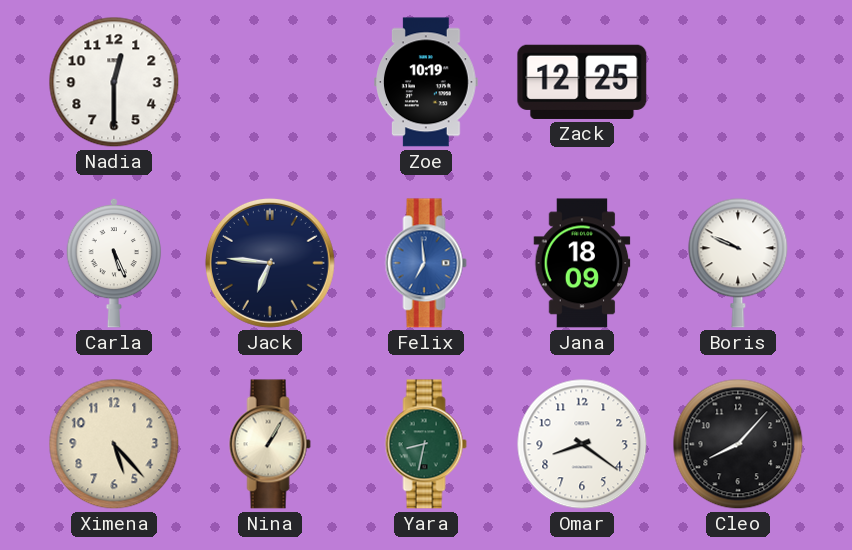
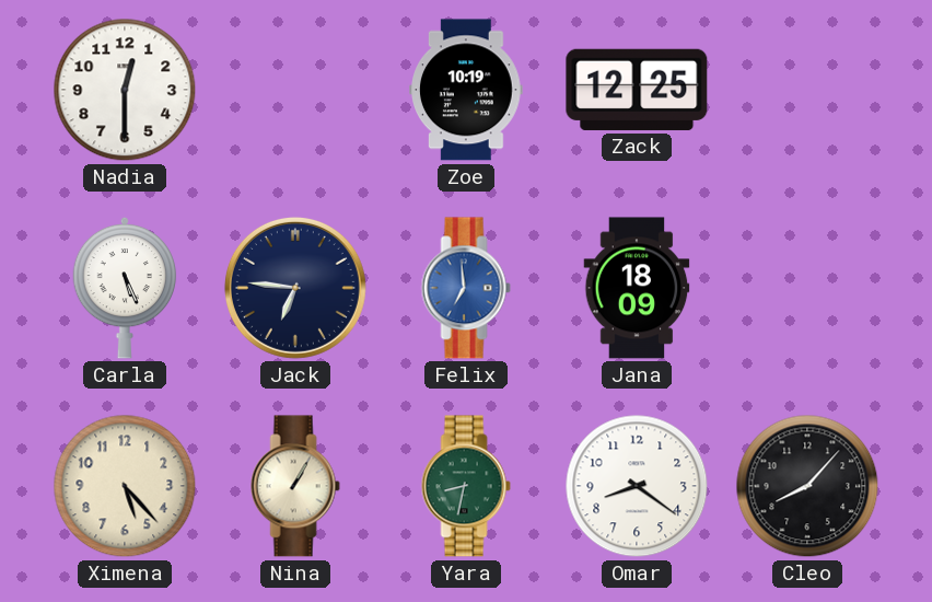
Boris: 9:49 -> none
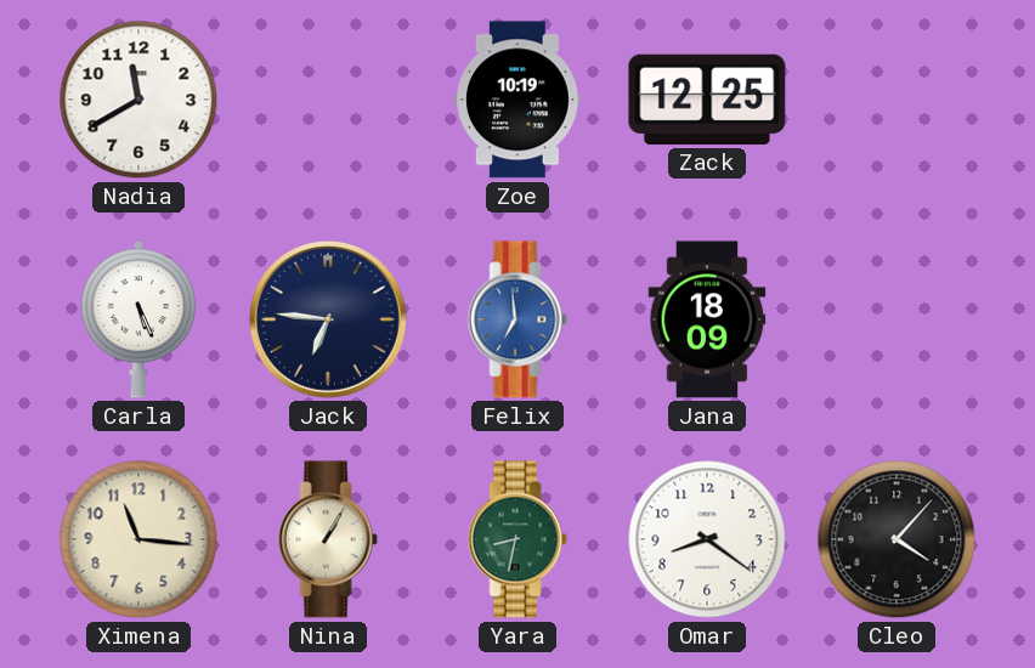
Nadia: 12:30 -> 11:40
Ximena: 5:23 -> 11:16
Cleo: 8:07 -> 4:07
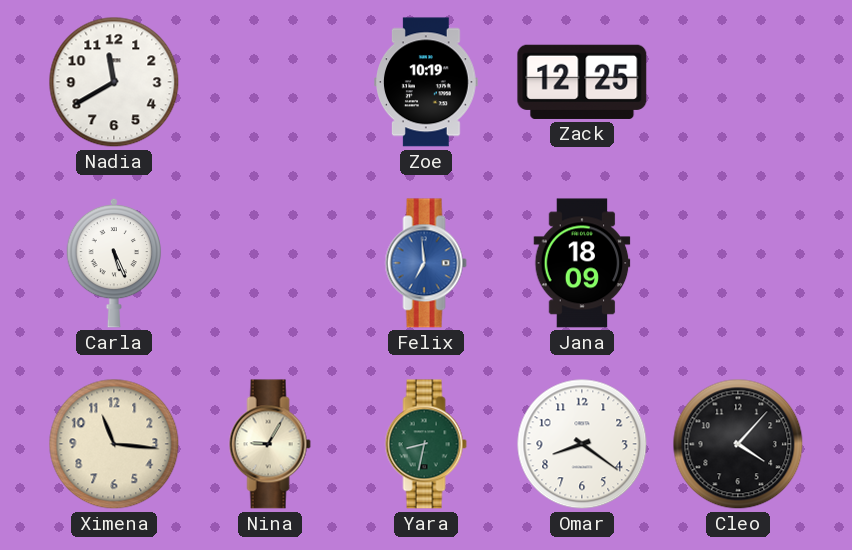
Jack: 6:46 -> none
Nina: 1:05 -> 9:05
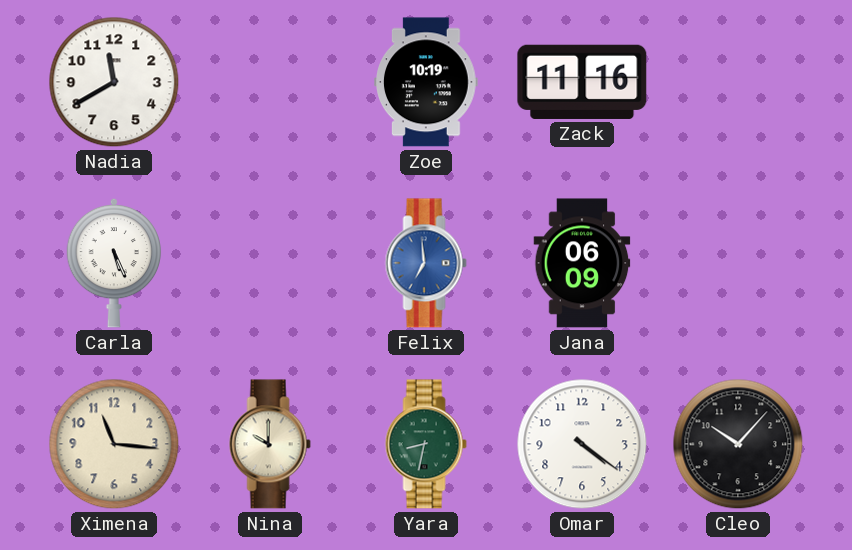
Zack: 12:25 -> 11:16
Jana: 18:09 -> 06:09
Nina: 9:05 -> 10:00
Omar: 8:21 -> 4:21
Cleo: 4:07 -> 10:07
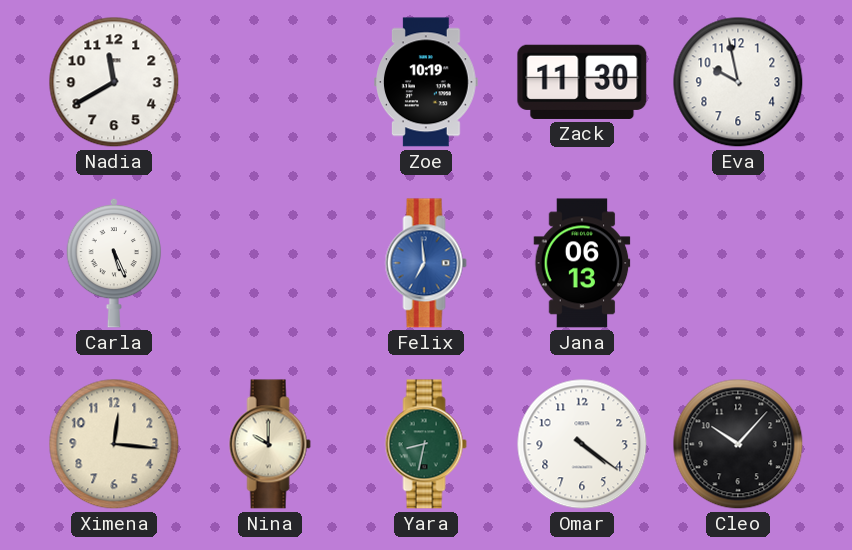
Zack: 11:16 -> 11:30
Eva: none -> 9:58
Jana: 06:09 -> 06:13
Ximena: 11:16 -> 12:16
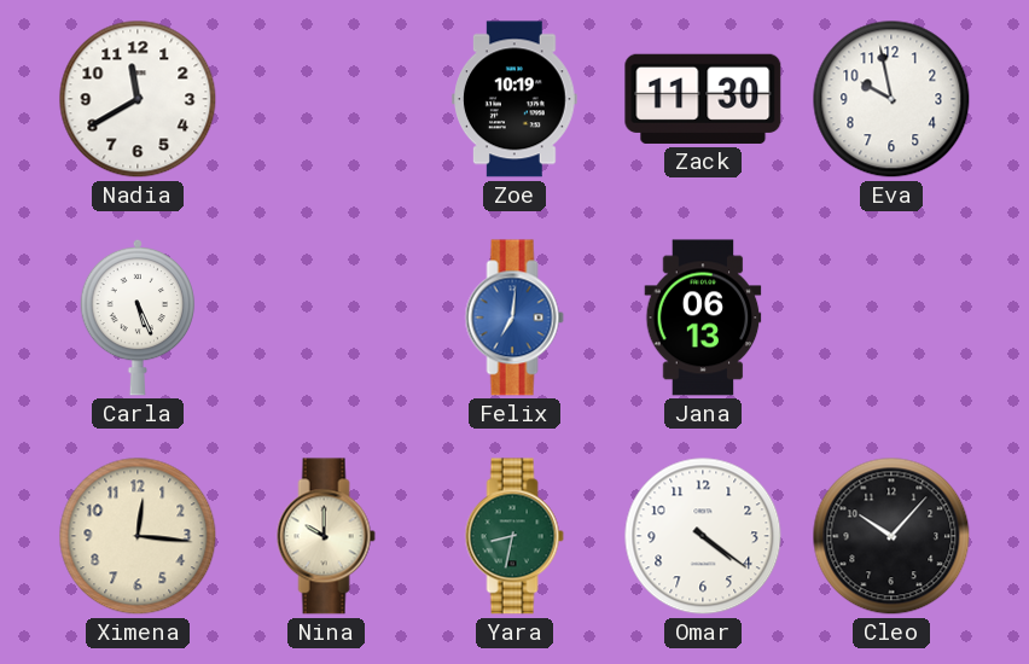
Felix: 6:59 -> 7:01
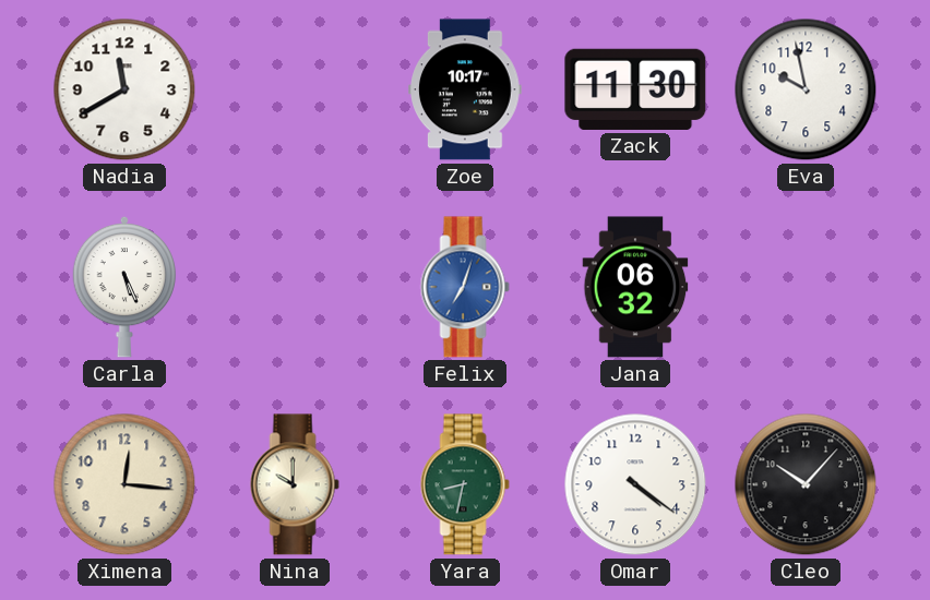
Zoe: 10:19 -> 10:17
Felix: 7:01 -> 7:03
Jana: 06:13 -> 06:32
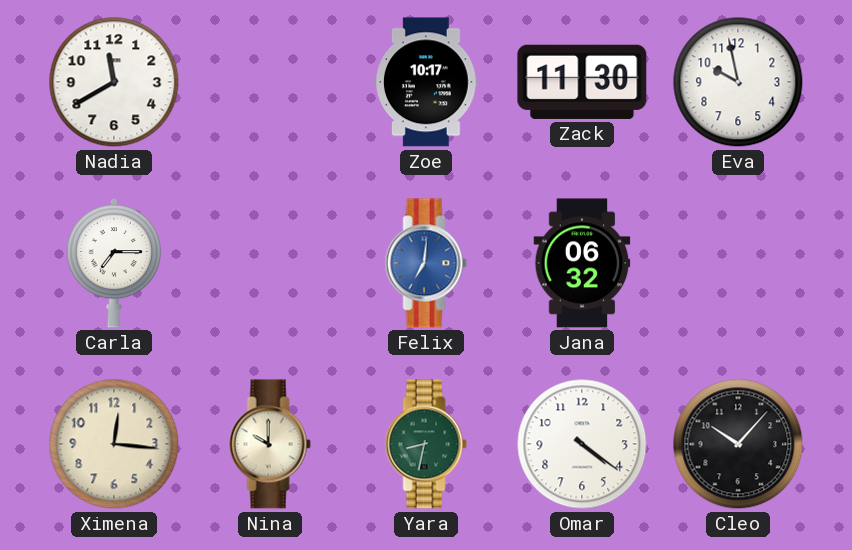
Carla: 5:26 -> 7:15
Felix: 7:03 -> 7:01
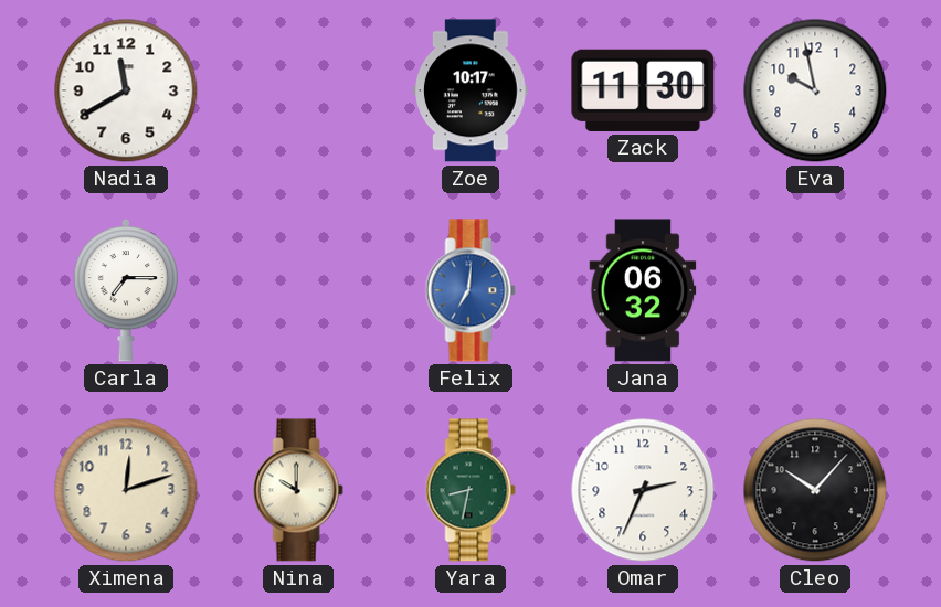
Ximena: 12:16 -> 12:12
Omar: 4:21 -> 2:34
